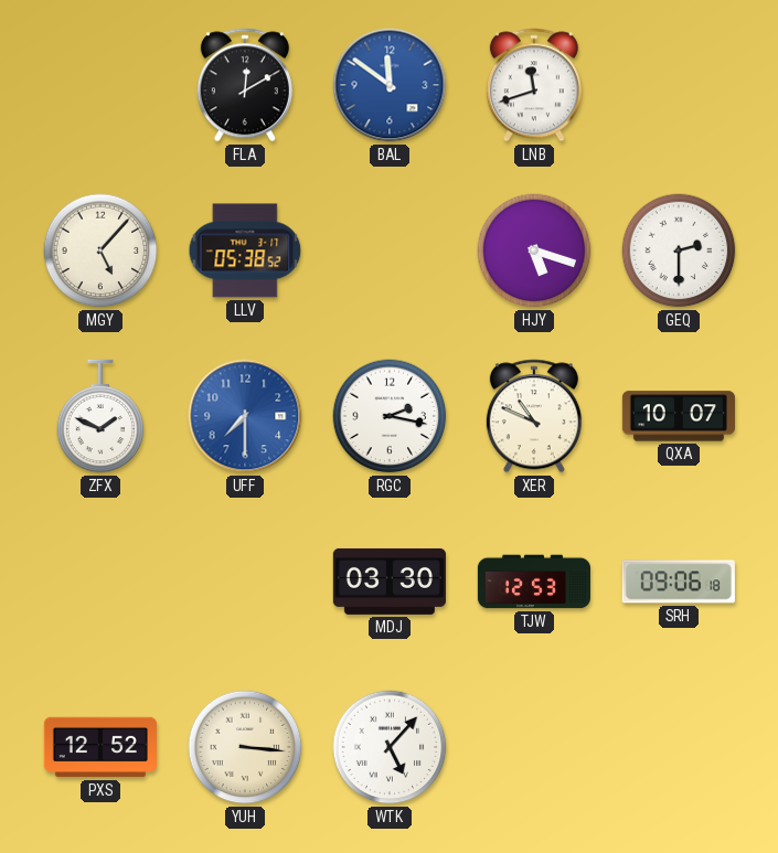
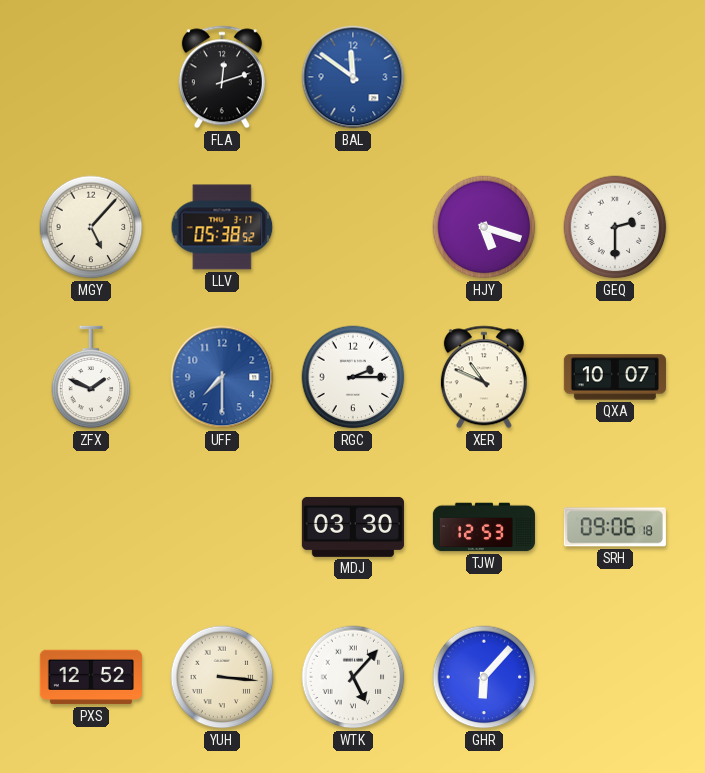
FLA: 12:10 -> 12:12
LNB: 11:42 -> none
RGC: 2:17 -> 2:15
GHR: none -> 6:07
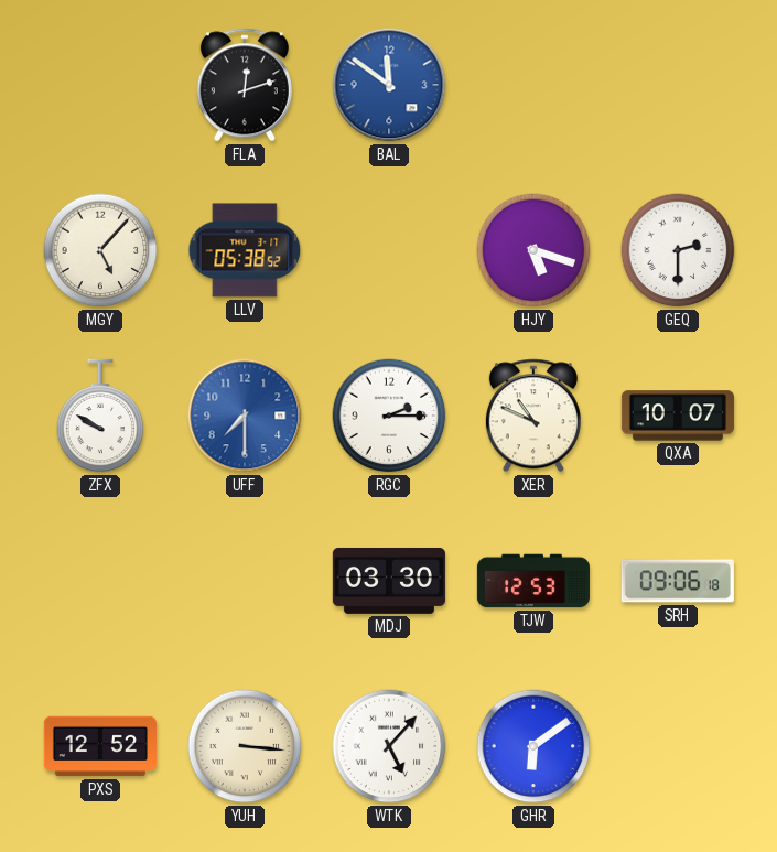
ZFX: 1:49 -> 9:50
GHR: 6:07 -> 6:09
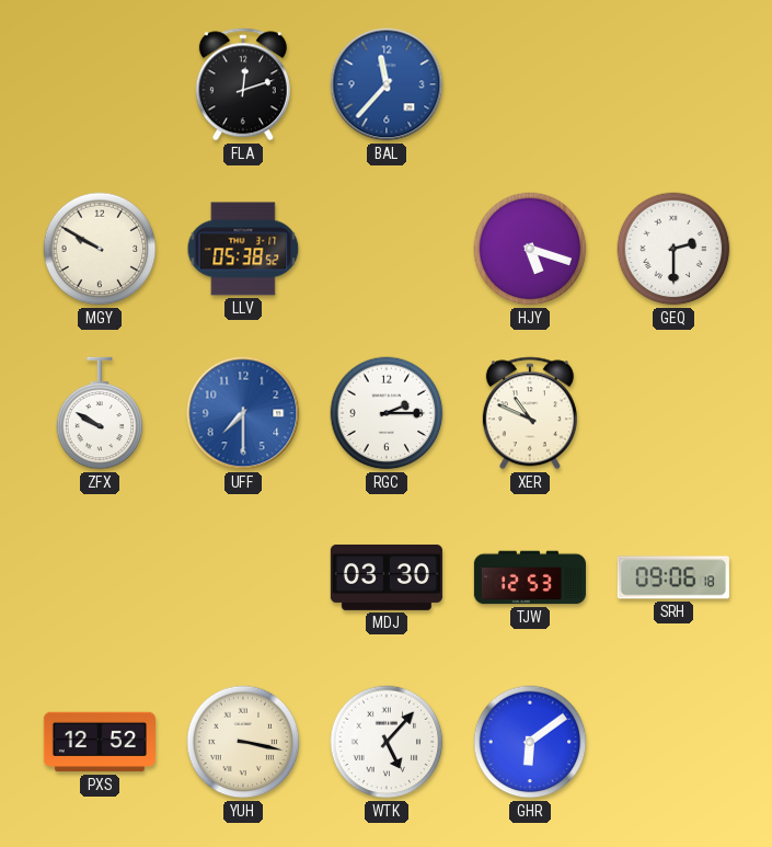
BAL: 11:51 -> 11:37
MGY: 5:07 -> 9:50
QXA: 10:07 -> none
YUH: 3:16 -> 3:17
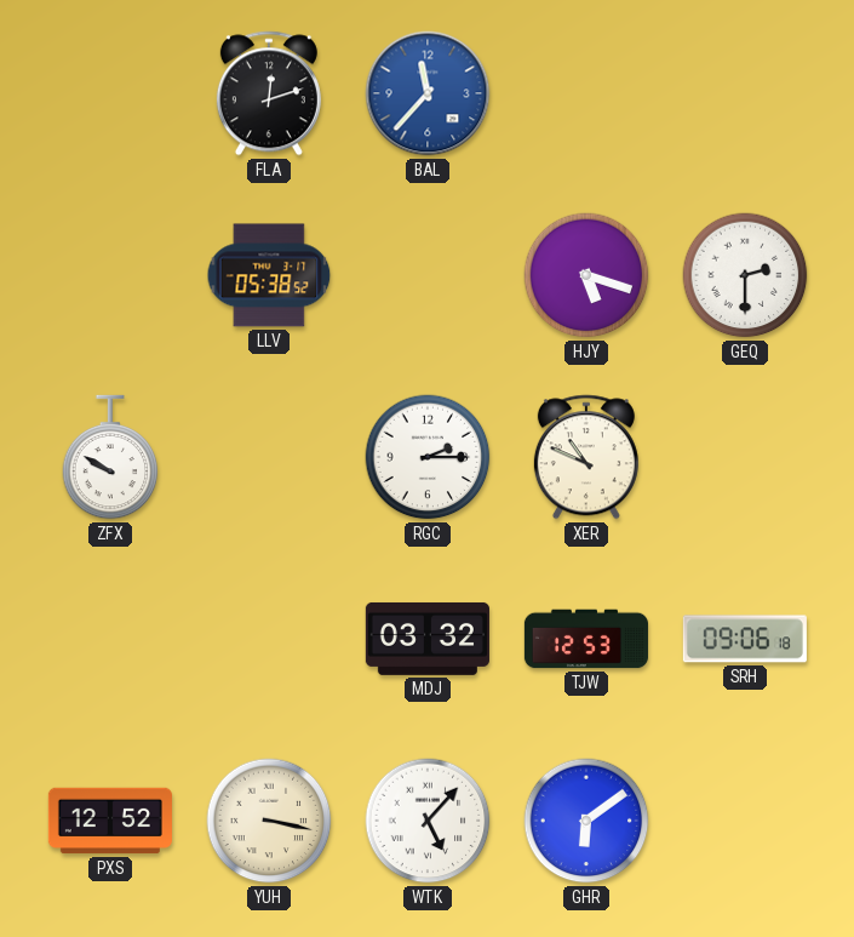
MGY: 9:50 -> none
UFF: 7:30 -> none
MDJ: 03:30 -> 03:32
